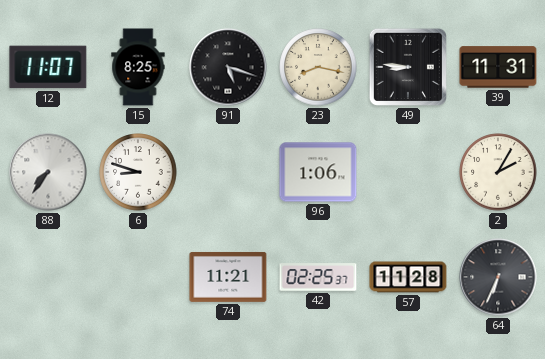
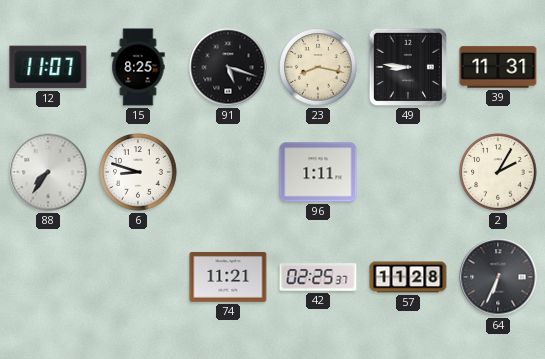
96: 1:06 -> 1:11
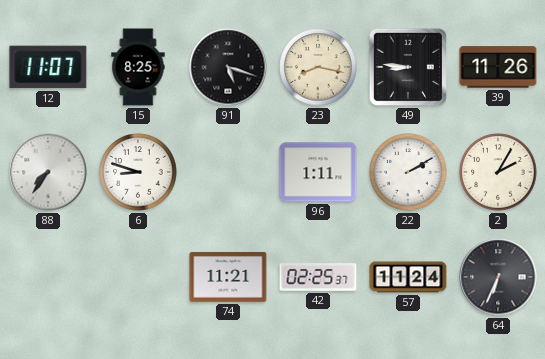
39: 11:31 -> 11:26
22: none -> 2:10
57: 11:28 -> 11:24
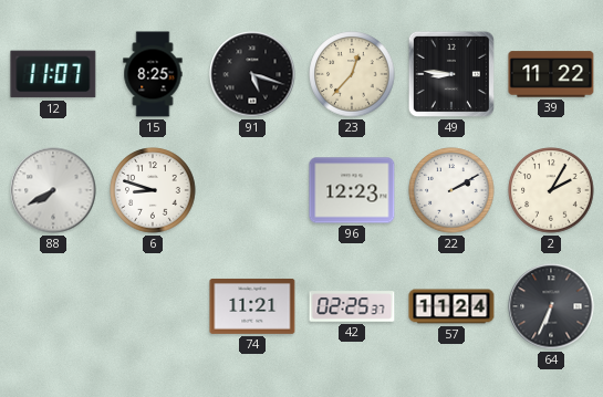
23: 8:17 -> 12:37
39: 11:26 -> 11:22
88: 7:36 -> 7:40
96: 1:11 -> 12:23
